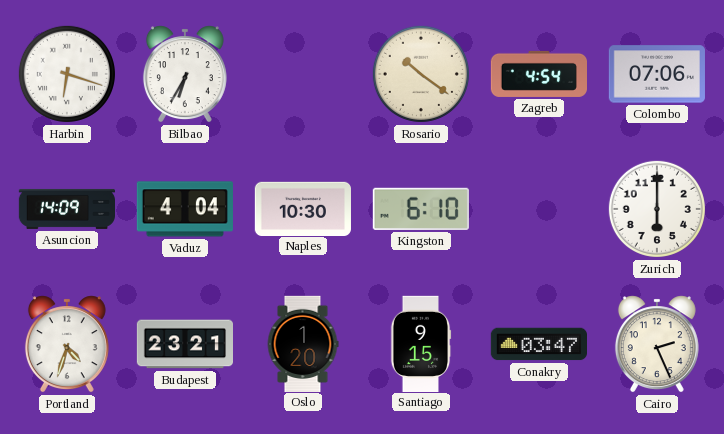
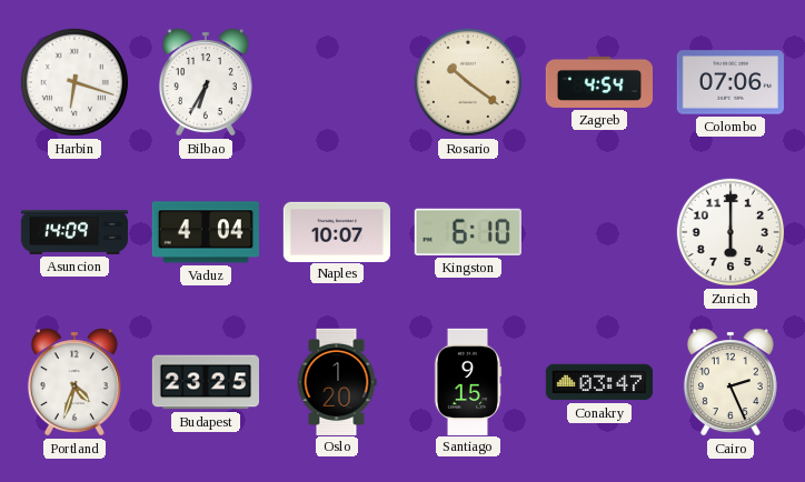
Naples: 10:30 -> 10:07
Budapest: 23:21 -> 23:25
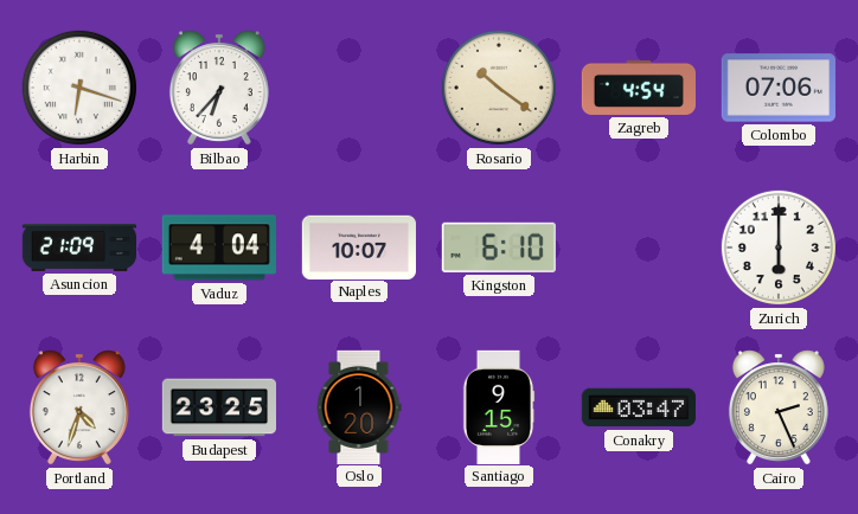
Bilbao: 6:35 -> 6:37
Asuncion: 14:09 -> 21:09
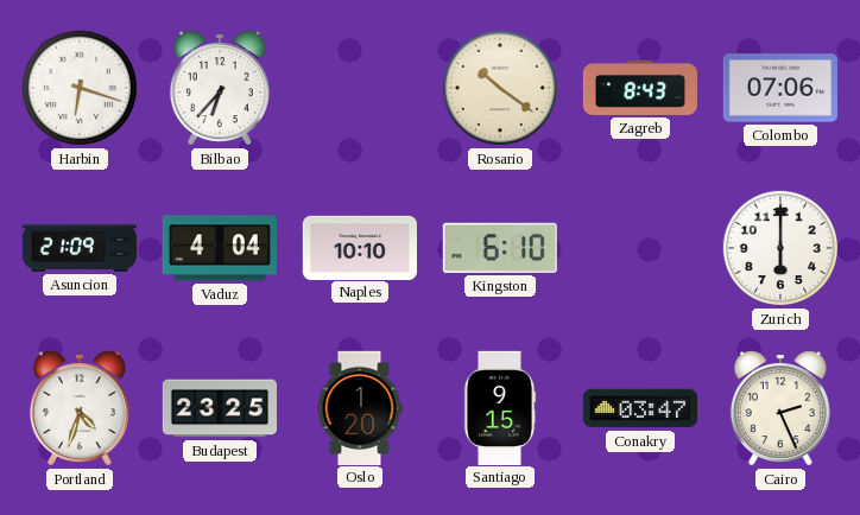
Zagreb: 4:54 -> 8:43
Naples: 10:07 -> 10:10
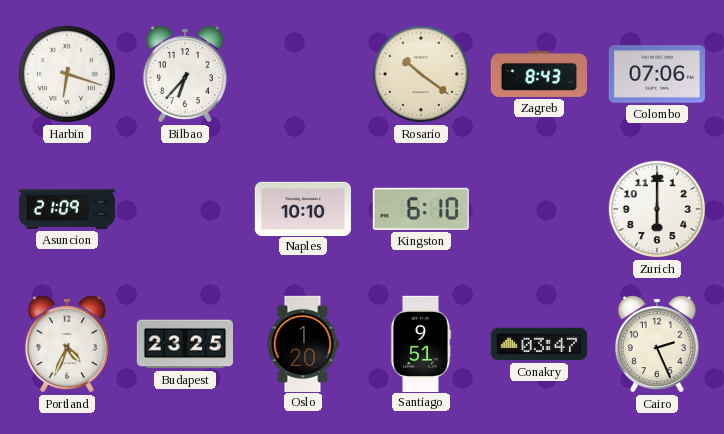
Vaduz: 4:04 -> none
Portland: 4:33 -> 4:34
Santiago: 9:15 -> 9:51
